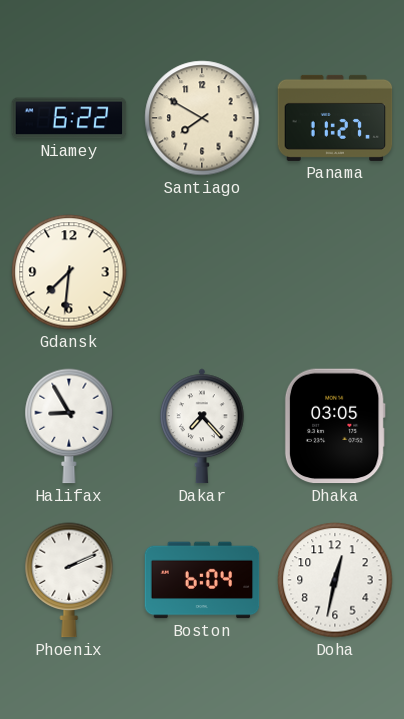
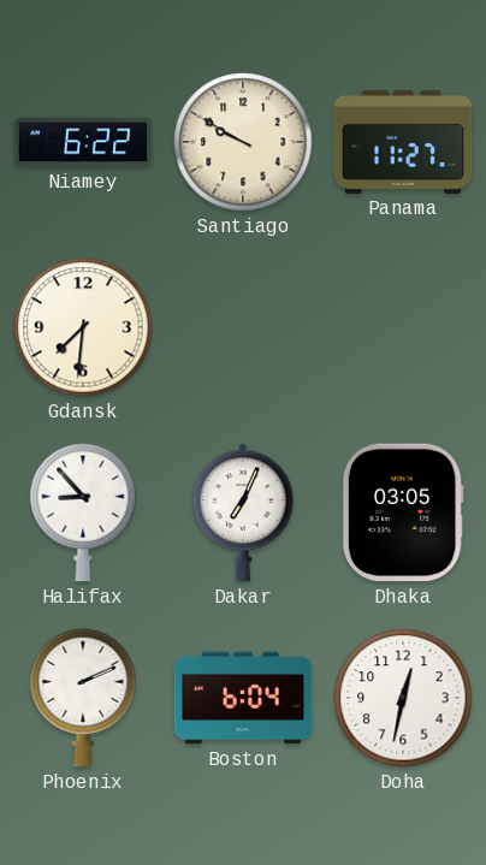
Santiago: 7:50 -> 9:50
Halifax: 8:55 -> 8:53
Dakar: 7:23 -> 7:04
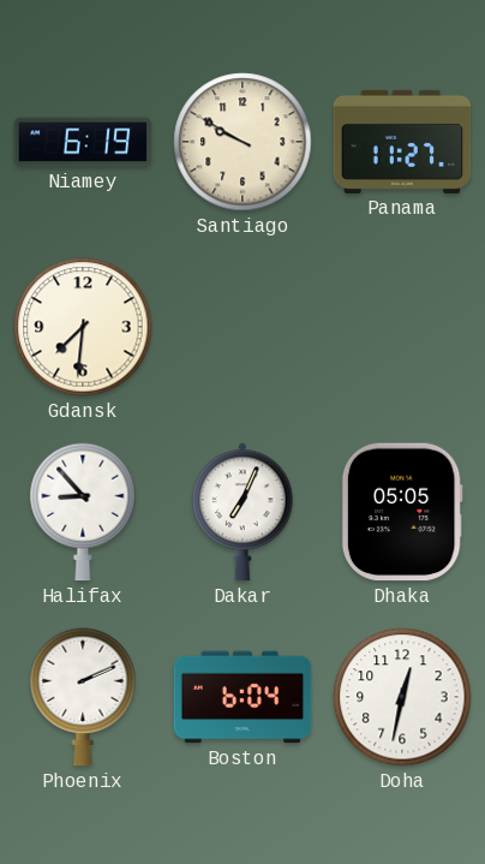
Niamey: 6:22 -> 6:19
Dhaka: 03:05 -> 05:05
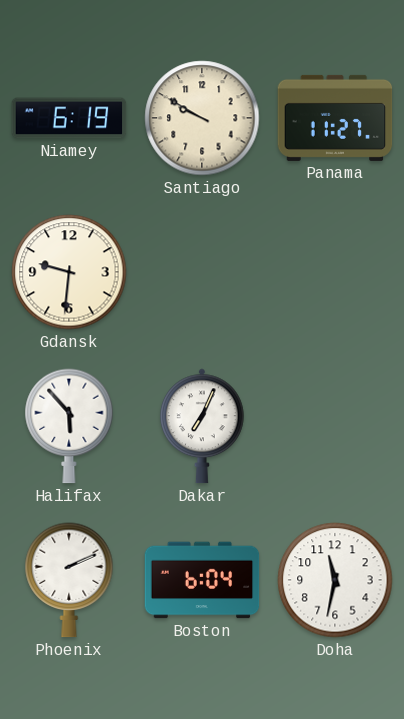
Gdansk: 7:31 -> 9:31
Halifax: 8:53 -> 5:53
Dhaka: 05:05 -> none
Doha: 12:32 -> 11:32
